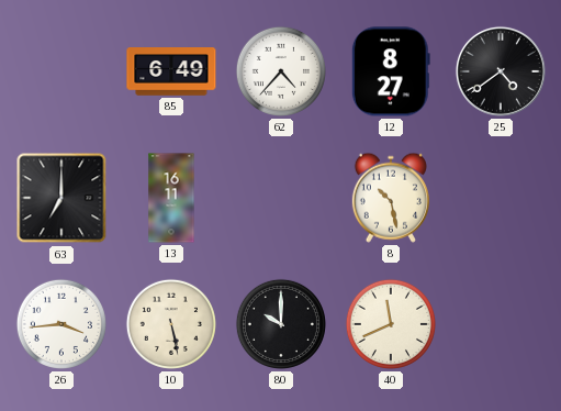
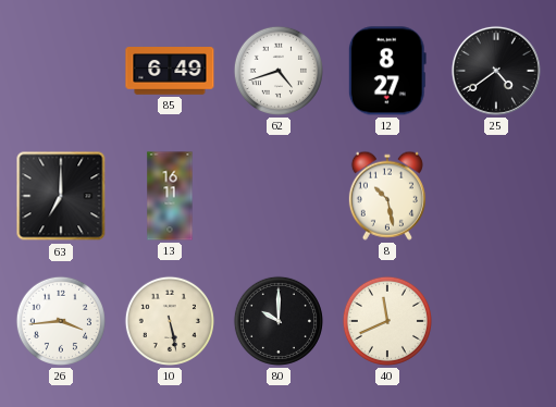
62: 4:37 -> 4:42
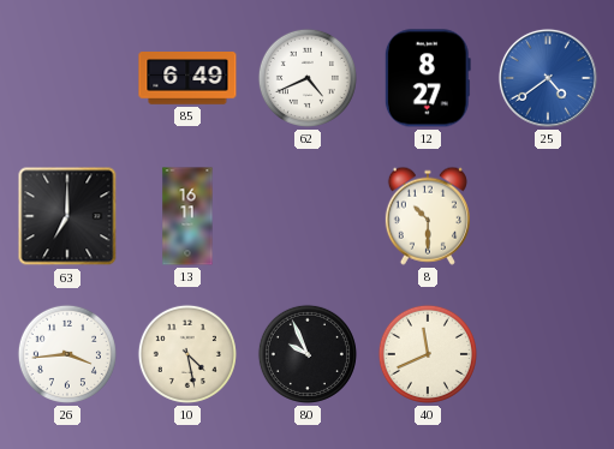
62: 4:42 -> 4:41
25 dial: black -> blue
8: 10:28 -> 10:30
10: 5:28 -> 4:28
80: 10:00 -> 9:56
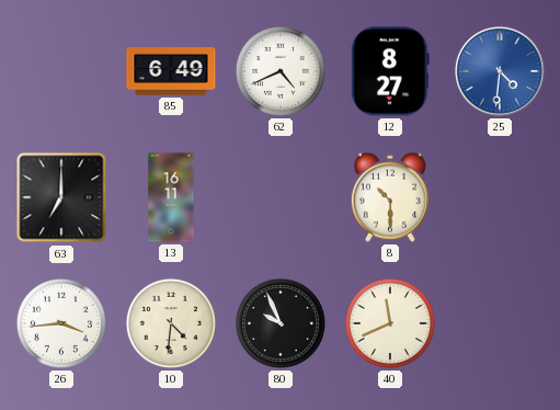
25: 4:39 -> 4:31
10: 4:28 -> 4:31
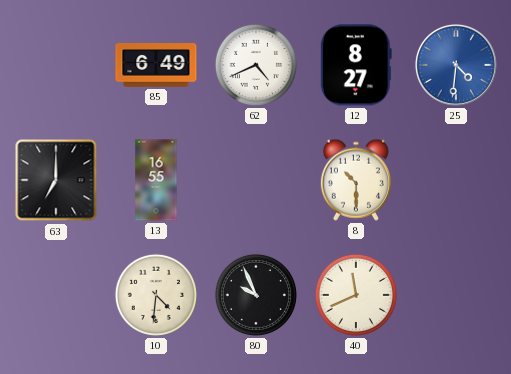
13: 16:11 -> 16:55
26: 3:44 -> none
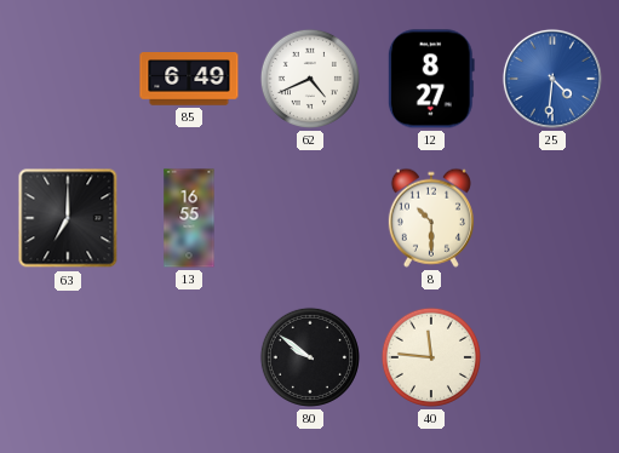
10: 4:31 -> none
80: 9:56 -> 9:51
40: 11:41 -> 11:46
